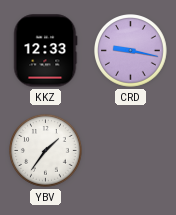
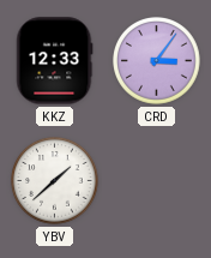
CRD: 9:17 -> 3:06
YBV: 1:36 -> 1:38
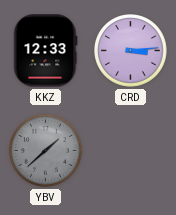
CRD: 3:06 -> 3:14
YBV dial: white -> grey
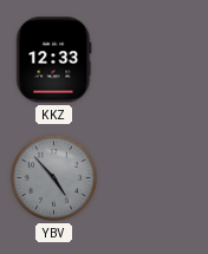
CRD: 3:14 -> none
YBV: 1:38 -> 4:53
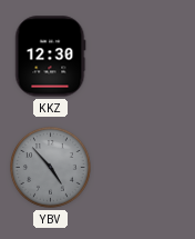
KKZ: 12:33 -> 12:30
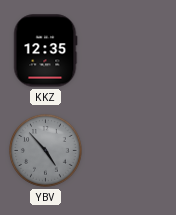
KKZ: 12:30 -> 12:35
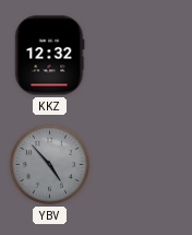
KKZ: 12:35 -> 12:32
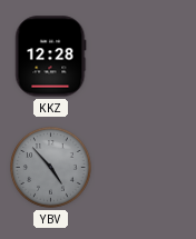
KKZ: 12:32 -> 12:28
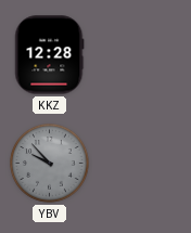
YBV: 4:53 -> 9:53
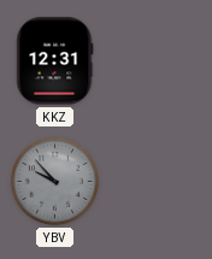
KKZ: 12:28 -> 12:31
